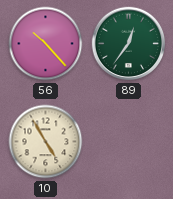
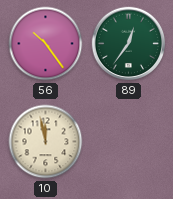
56: 10:23 -> 10:24
10: 4:55 -> 11:58
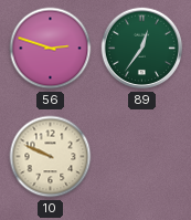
56: 10:24 -> 2:48
10: 11:58 -> 9:49
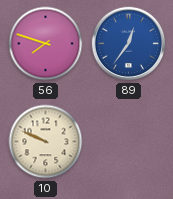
56: 2:48 -> 7:48
89 dial: green -> blue
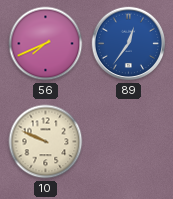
56: 7:48 -> 7:41
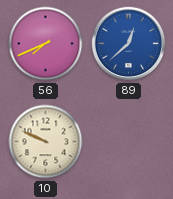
89: 12:36 -> 12:38
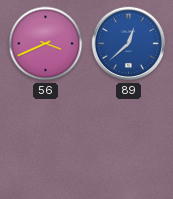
56: 7:41 -> 3:41
10: 9:49 -> none
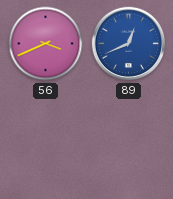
89: 12:38 -> 12:41
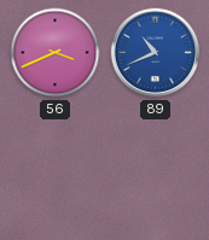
89: 12:41 -> 10:41
